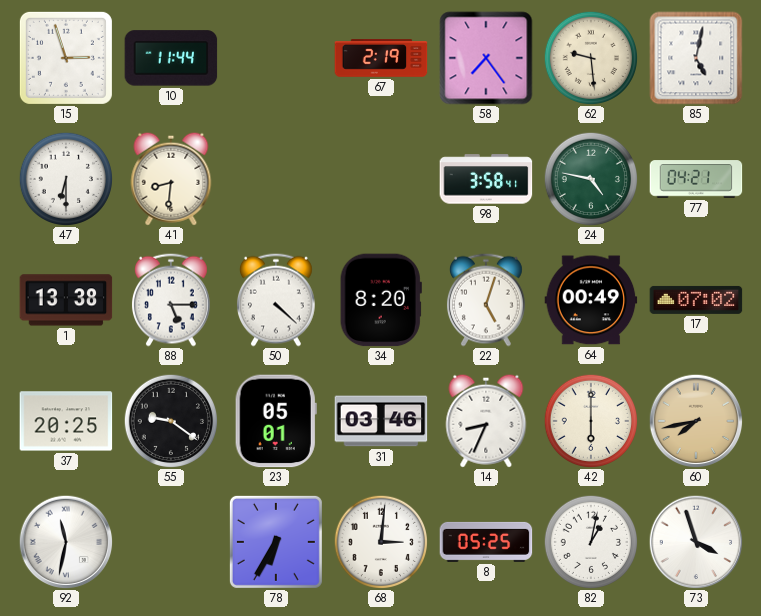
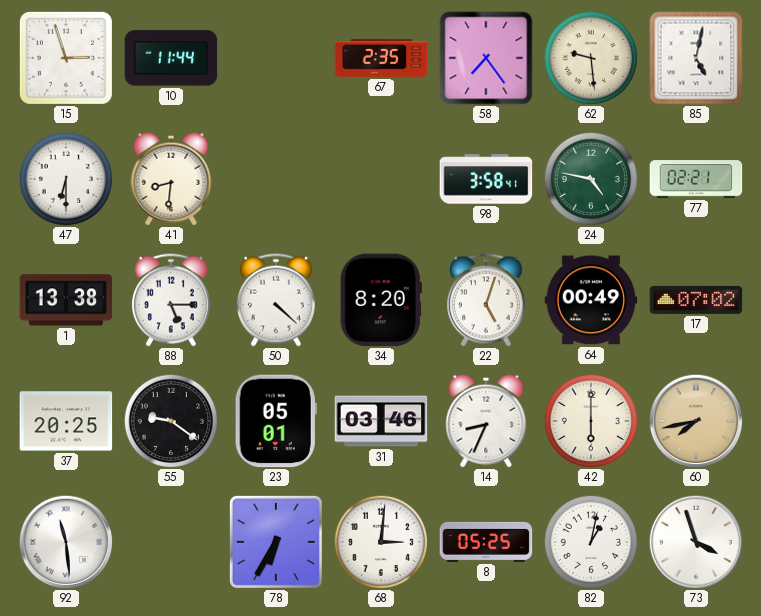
67: 2:19 -> 2:35
77: 04:21 -> 02:21
92: 11:32 -> 11:29
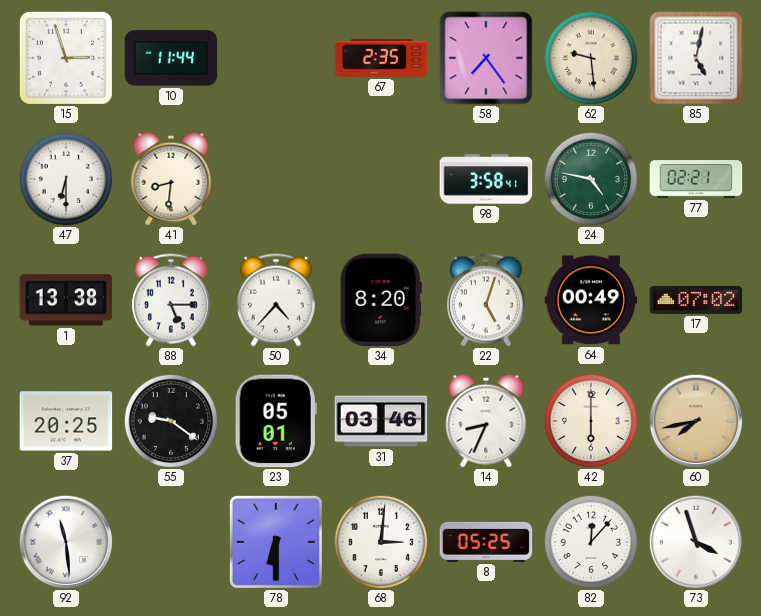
50: 4:22 -> 4:37
78: 6:35 -> 6:30
82: 1:02 -> 12:07
